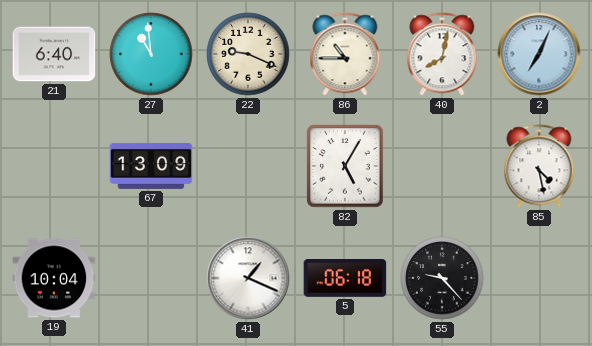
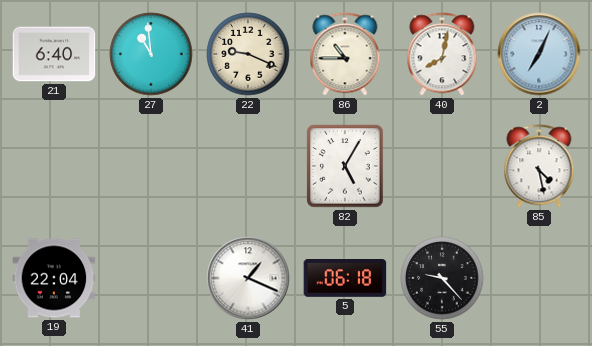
67: 13:09 -> none
19: 10:04 -> 22:04
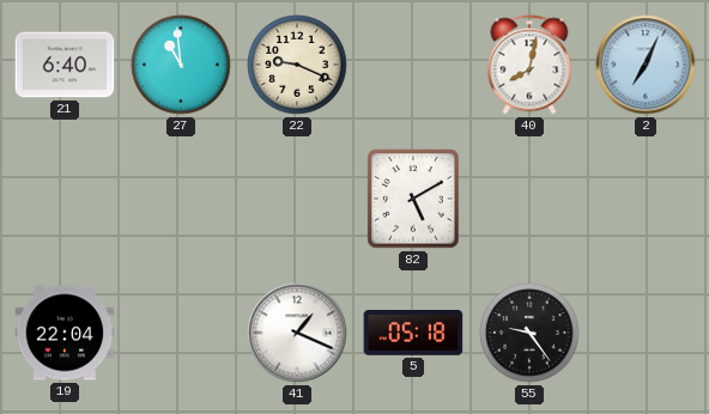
86: 10:45 -> none
82: 5:05 -> 5:10
85: 4:28 -> none
5: 06:18 -> 05:18
55: 9:23 -> 9:24
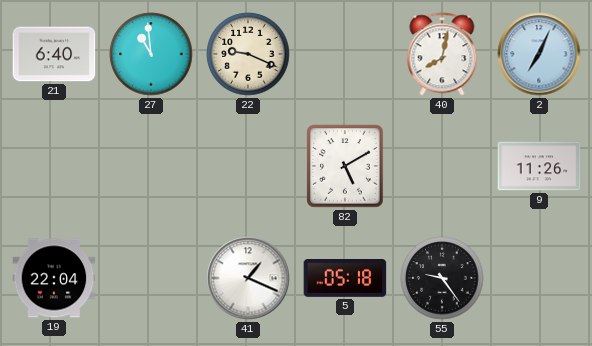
9: none -> 11:26
